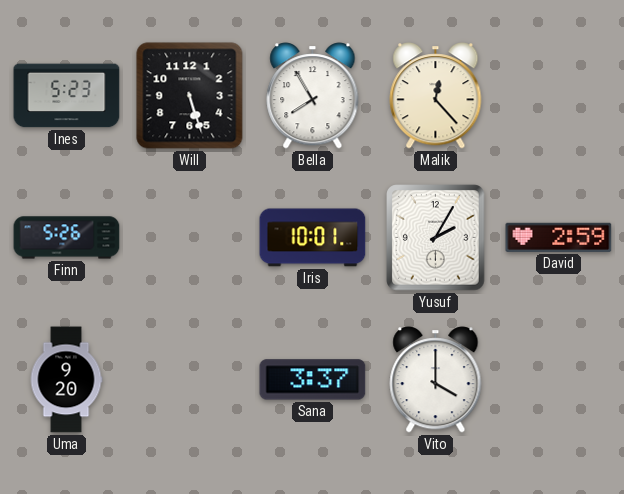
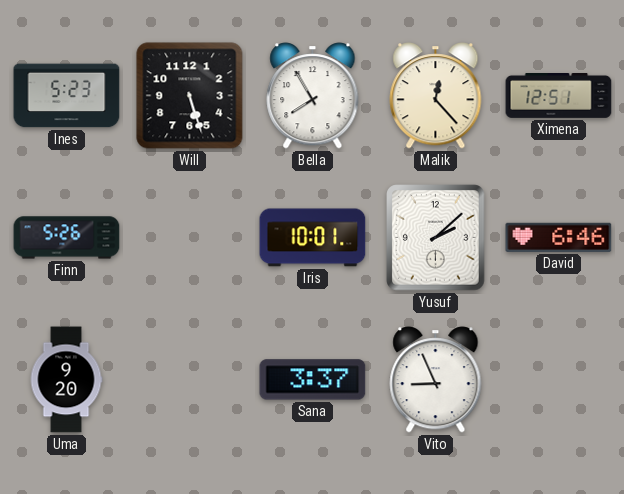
Ximena: none -> 12:51
Yusuf: 2:05 -> 2:08
David: 2:59 -> 6:46
Vito: 4:00 -> 8:56
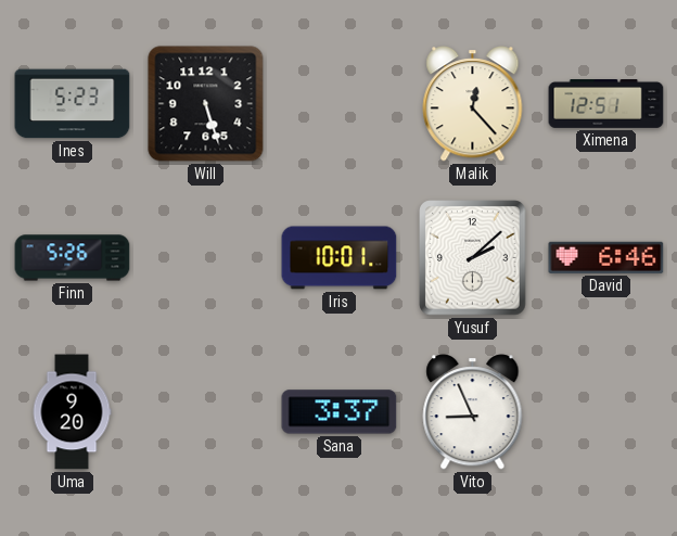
Bella: 7:55 -> none
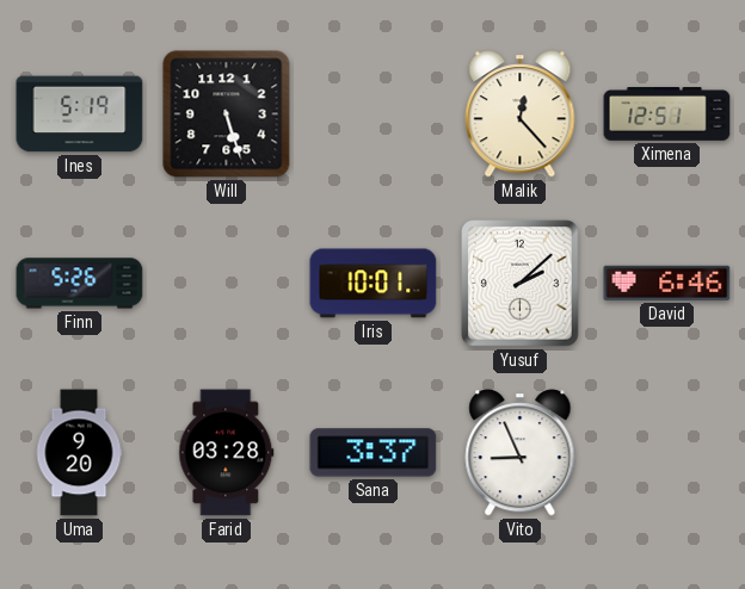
Ines: 5:23 -> 5:19
Farid: none -> 03:28
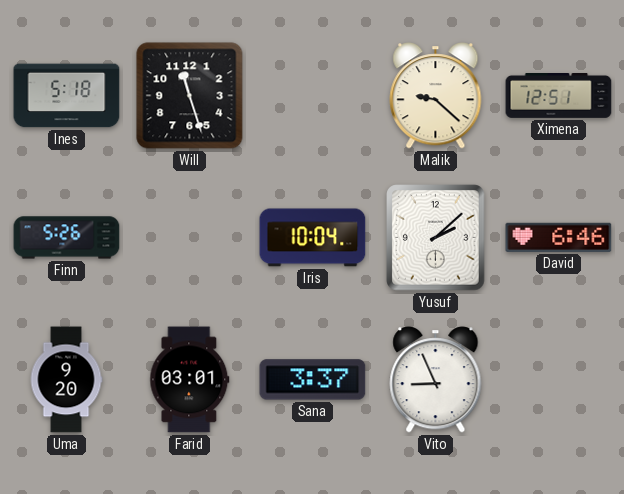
Ines: 5:19 -> 5:18
Will: 5:27 -> 11:27
Malik: 12:23 -> 9:22
Iris: 10:01 -> 10:04
Farid: 03:28 -> 03:01
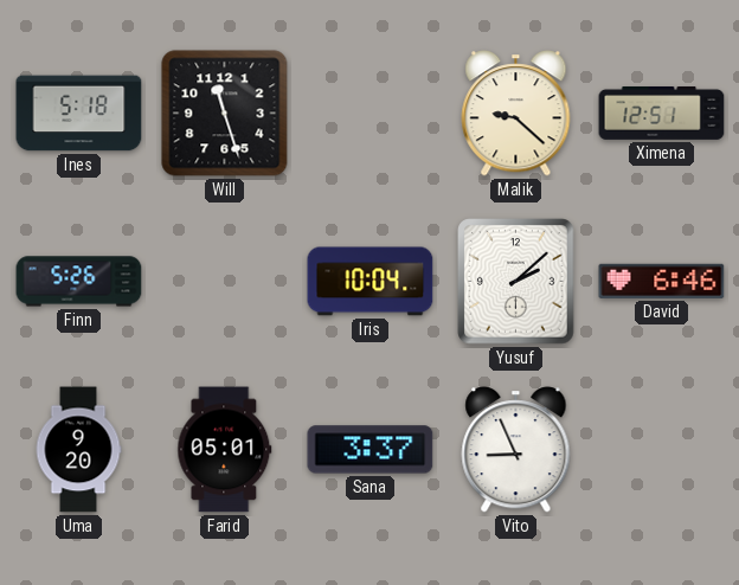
Farid: 03:01 -> 05:01
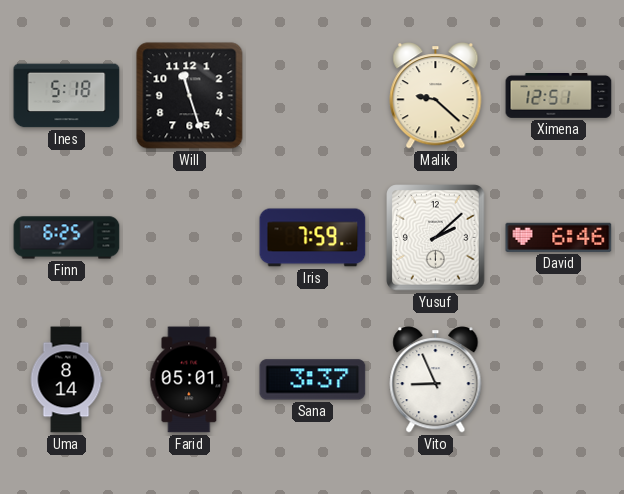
Finn: 5:26 -> 6:25
Iris: 10:04 -> 7:59
Uma: 9:20 -> 8:14
